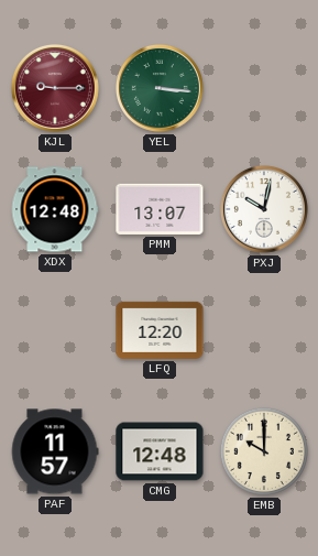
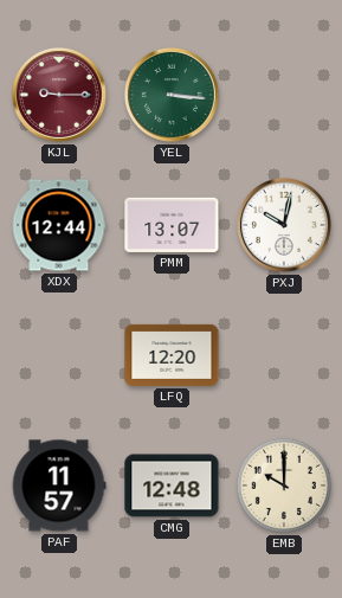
XDX: 12:48 -> 12:44
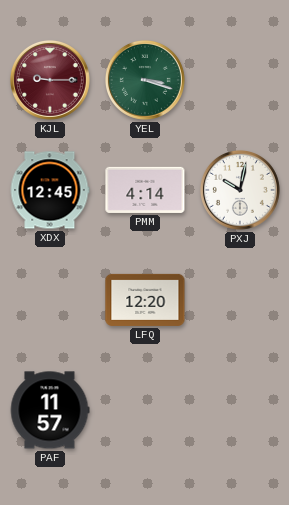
YEL: 3:16 -> 3:18
XDX: 12:44 -> 12:45
PMM: 13:07 -> 4:14
CMG: 12:48 -> none
EMB: 10:00 -> none
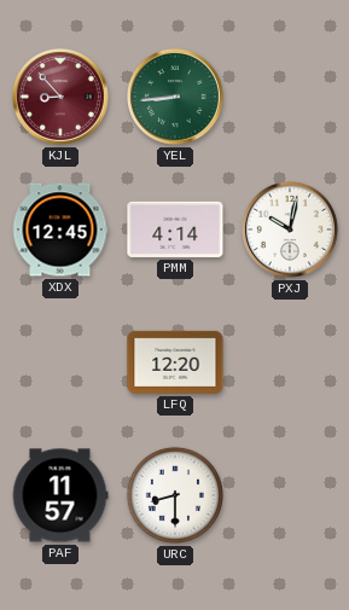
KJL: 9:15 -> 8:53
YEL: 3:18 -> 8:44
URC: none -> 8:30
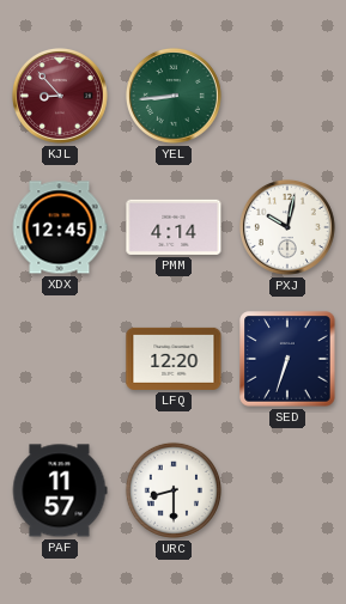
SED: none -> 6:33
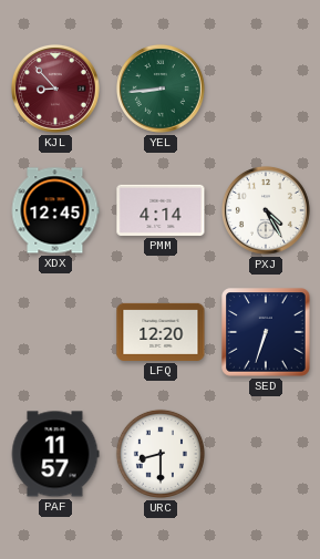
PXJ: 10:02 -> 4:25
